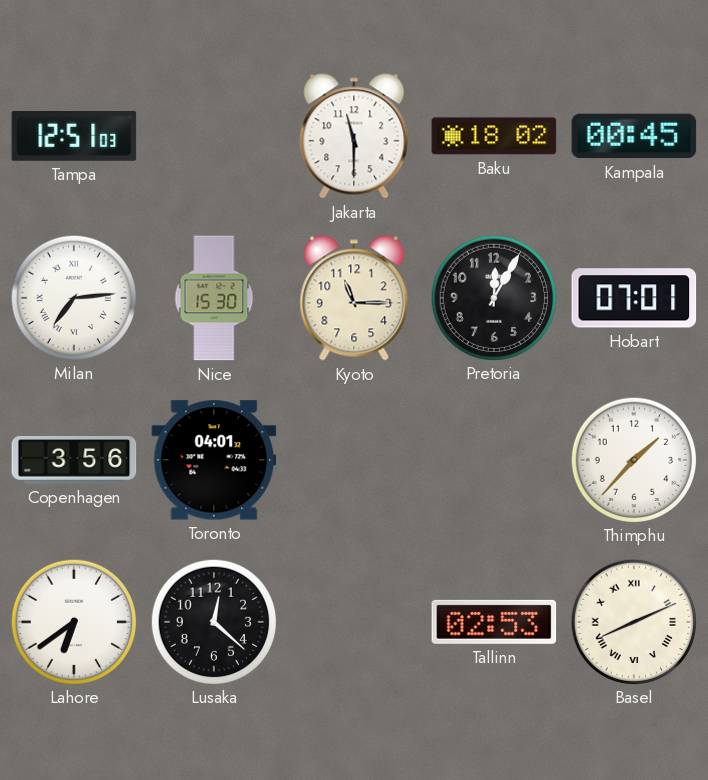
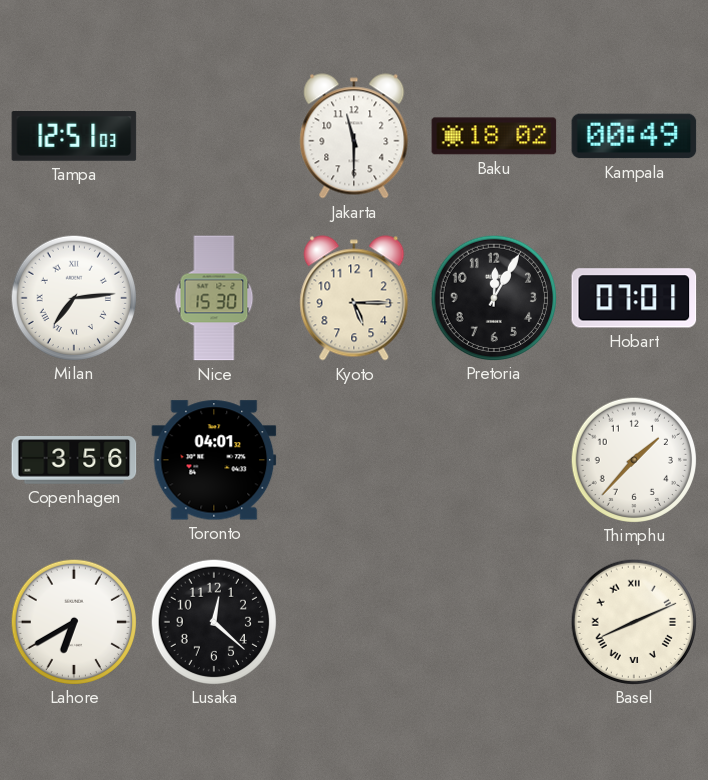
Kampala: 00:45 -> 00:49
Kyoto: 11:15 -> 5:15
Lahore: 6:39 -> 6:40
Tallinn: 02:53 -> none
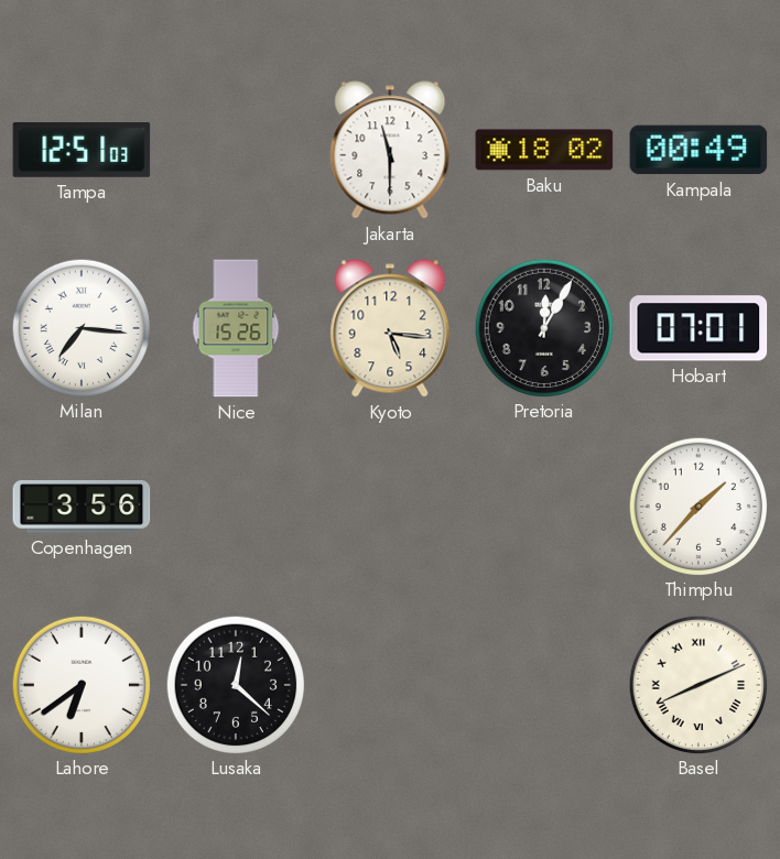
Milan: 7:14 -> 7:16
Nice: 15:30 -> 15:26
Kyoto: 5:15 -> 5:16
Toronto: 04:01 -> none
Lahore: 6:40 -> 6:39
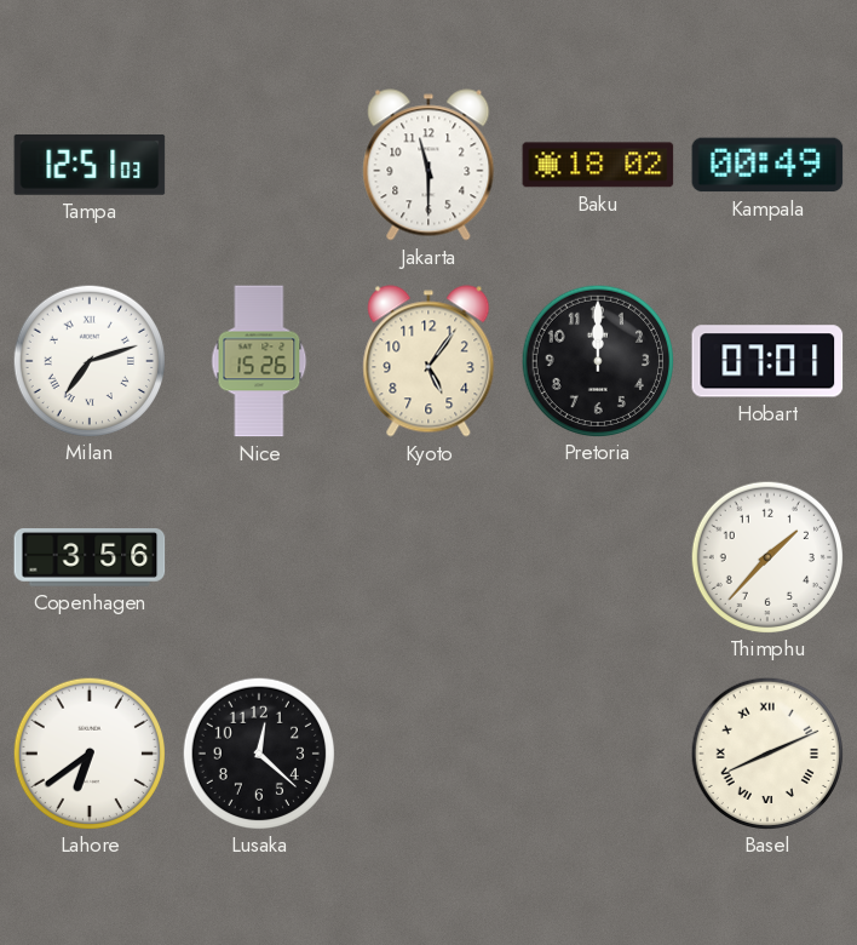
Milan: 7:16 -> 7:12
Kyoto: 5:16 -> 5:06
Pretoria: 12:05 -> 12:00
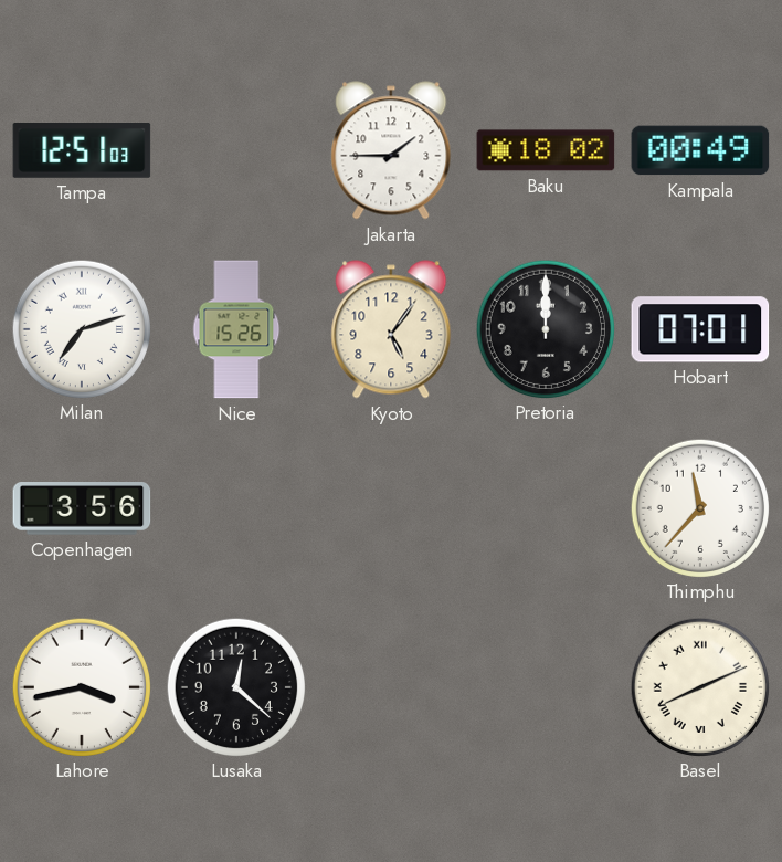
Jakarta: 11:30 -> 1:45
Thimphu: 1:37 -> 11:37
Lahore: 6:39 -> 3:43
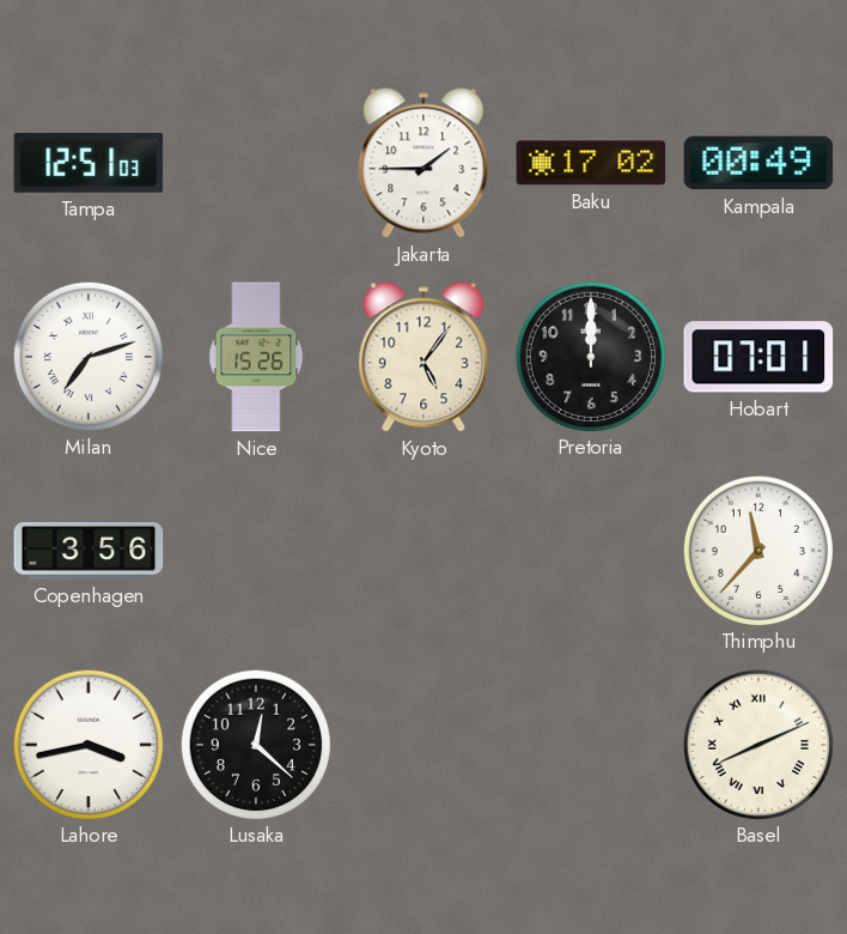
Baku: 18:02 -> 17:02
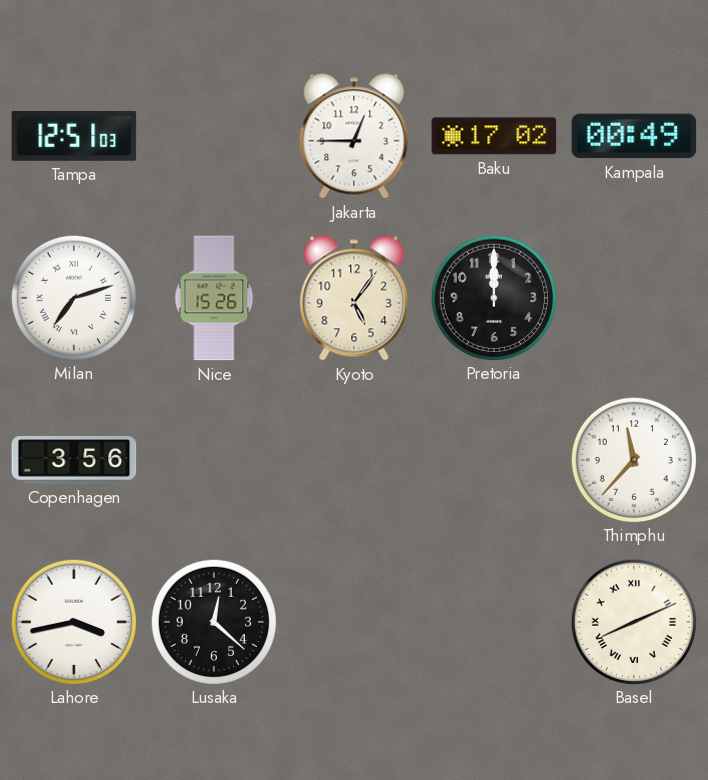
Jakarta: 1:45 -> 12:45
Hobart: 07:01 -> none
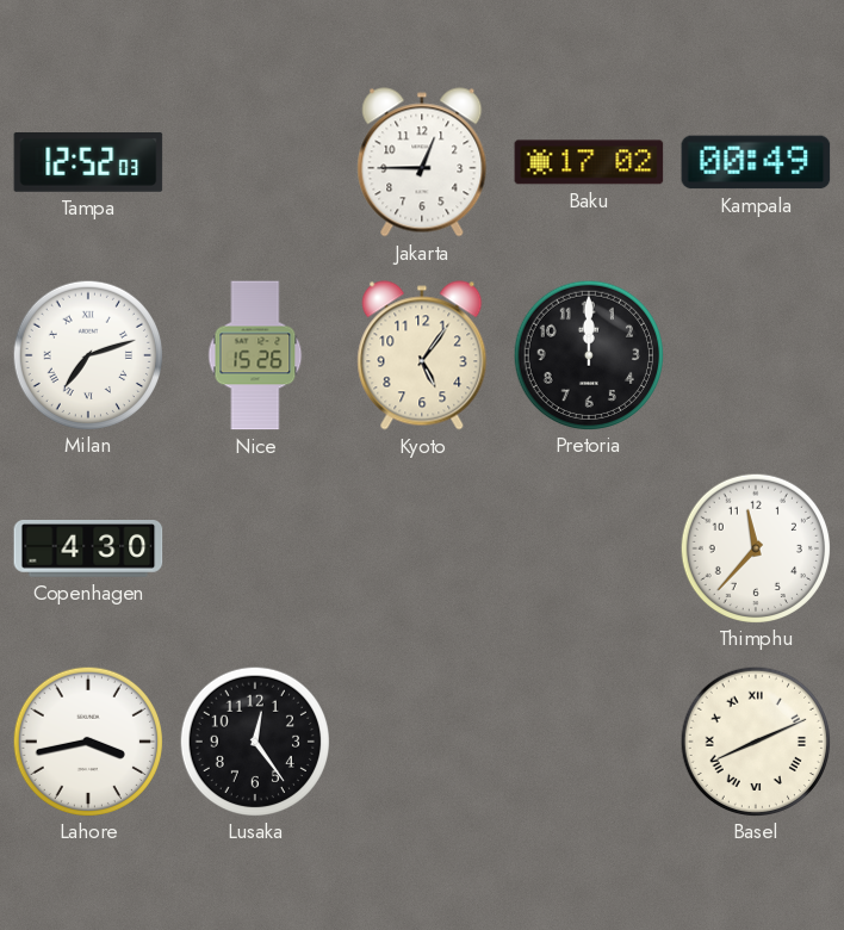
Tampa: 12:51 -> 12:52
Copenhagen: 3:56 -> 4:30
Lusaka: 12:22 -> 12:24
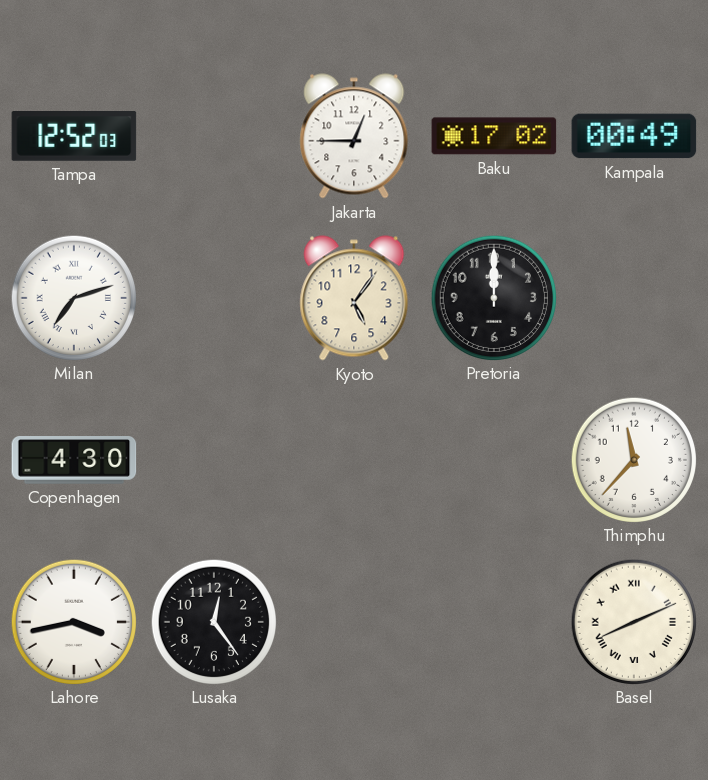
Nice: 15:26 -> none
